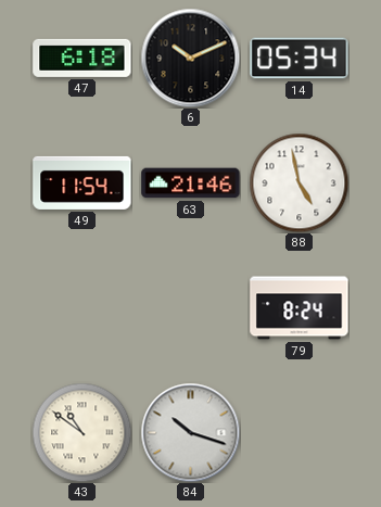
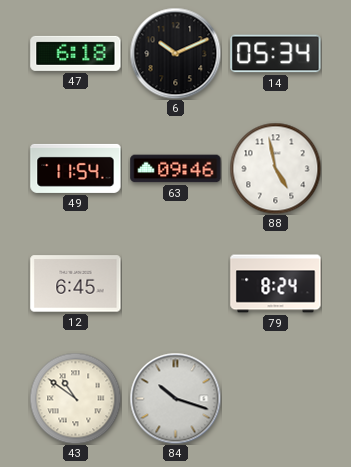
63: 21:46 -> 09:46
12: none -> 6:45
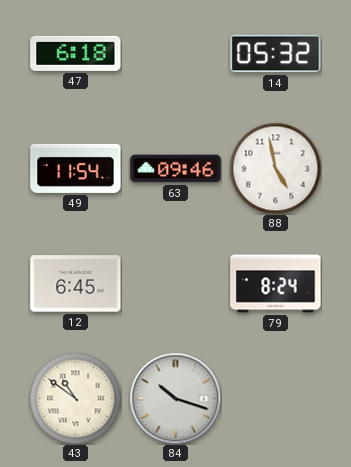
6: 10:11 -> none
14: 05:34 -> 05:32
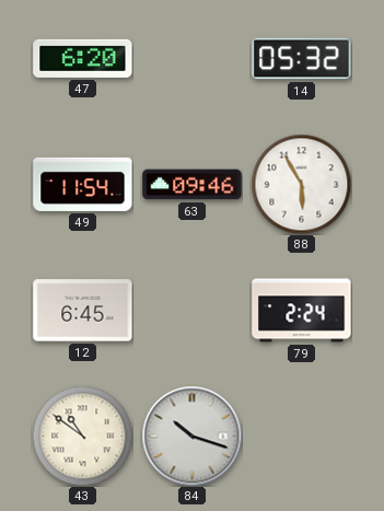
47: 6:18 -> 6:20
88: 4:58 -> 5:55
79: 8:24 -> 2:24
